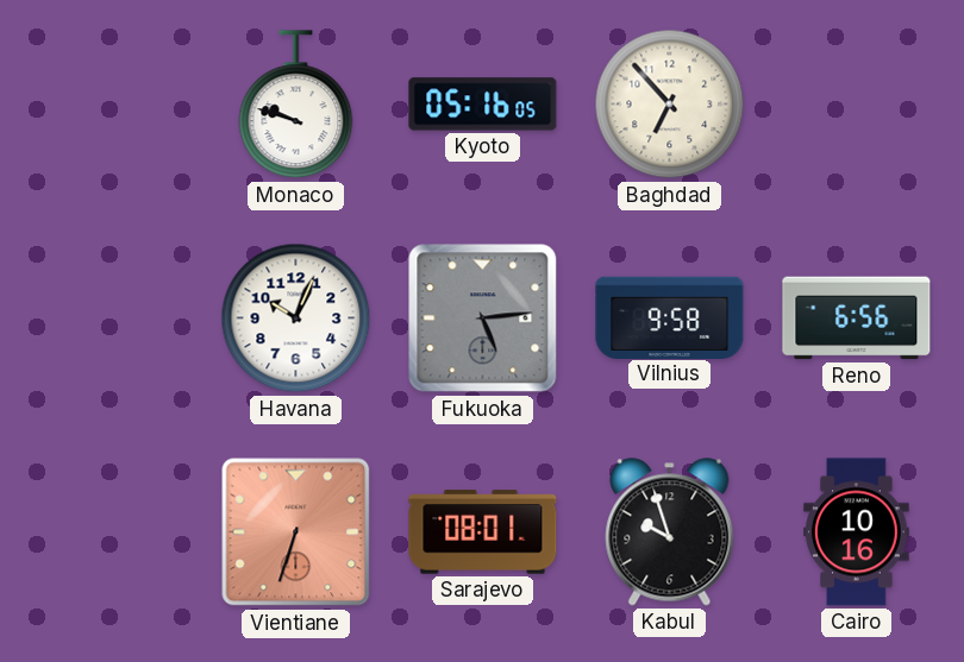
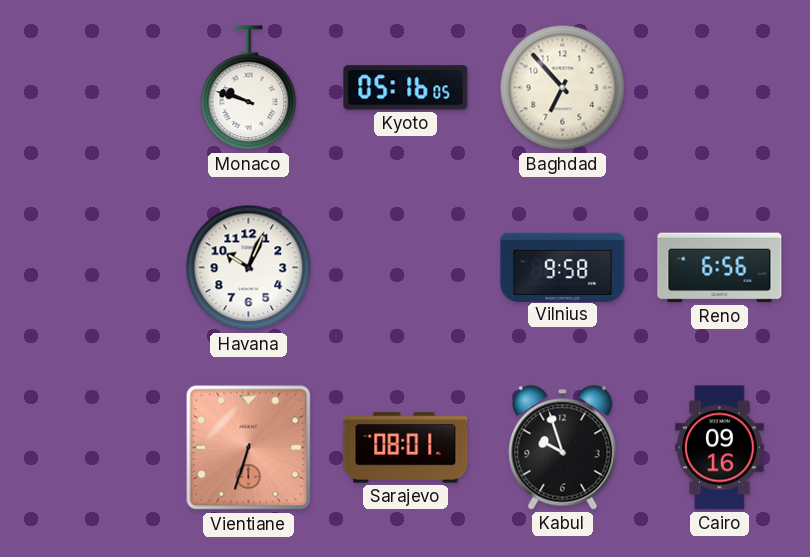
Fukuoka: 5:14 -> none
Cairo: 10:16 -> 09:16
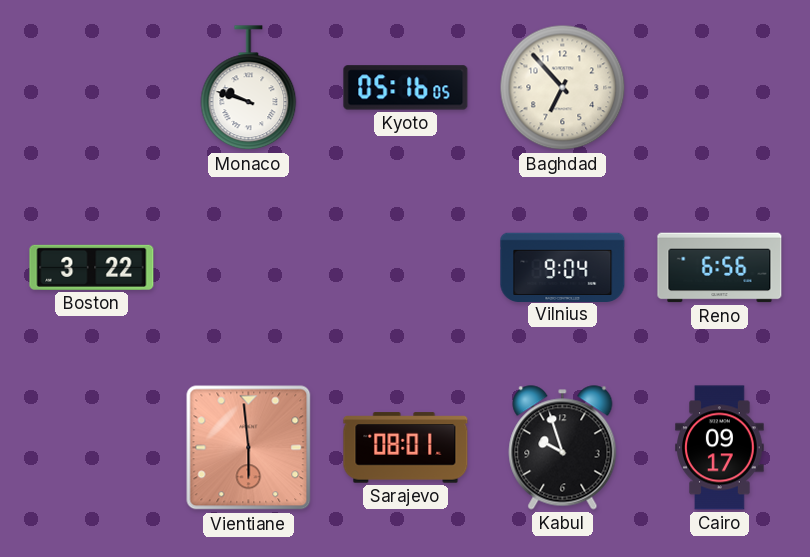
Boston: none -> 3:22
Havana: 10:04 -> none
Vilnius: 9:58 -> 9:04
Vientiane: 6:33 -> 5:59
Cairo: 09:16 -> 09:17
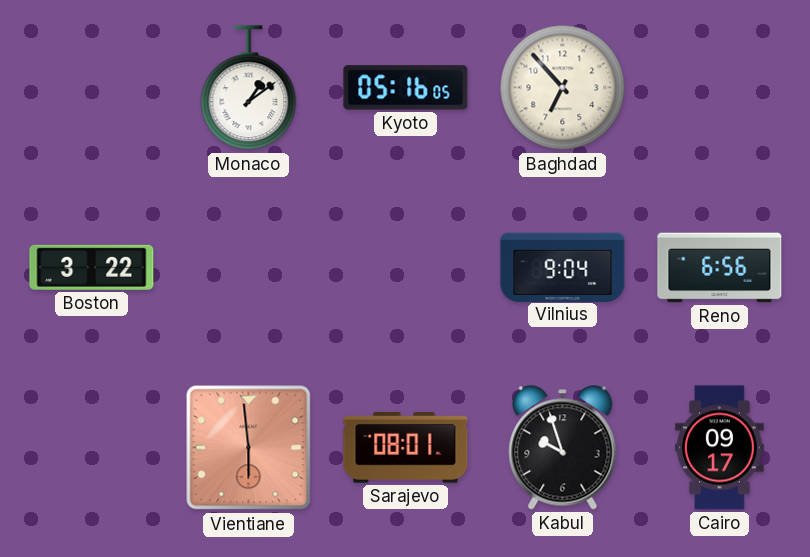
Monaco: 9:48 -> 1:09
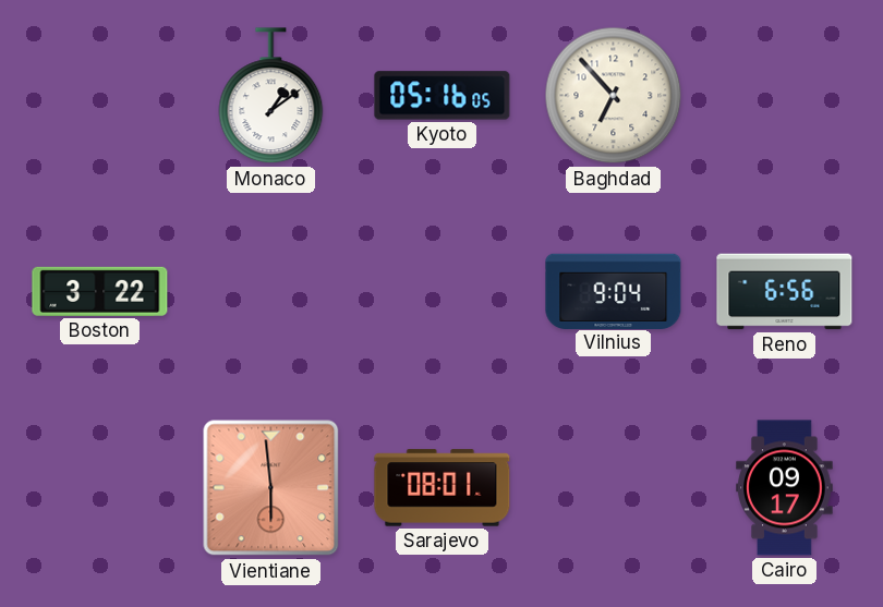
Kabul: 9:57 -> none
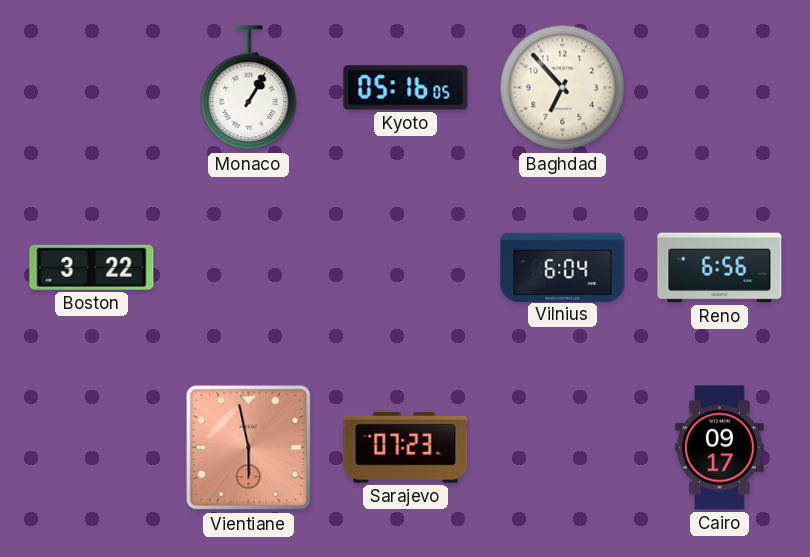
Monaco: 1:09 -> 1:05
Vilnius: 9:04 -> 6:04
Vientiane: 5:59 -> 5:58
Sarajevo: 08:01 -> 07:23
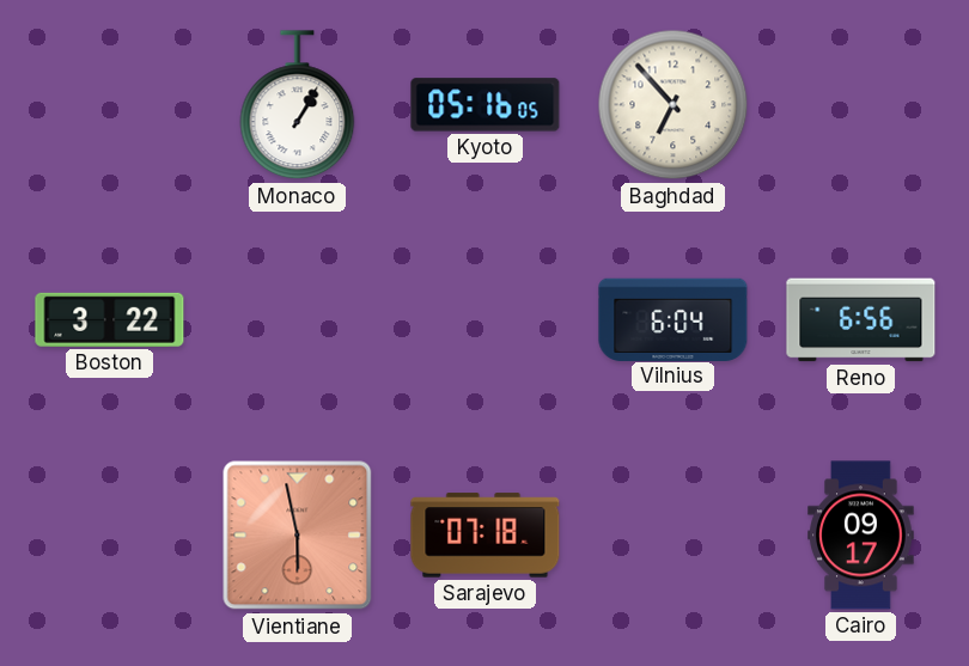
Sarajevo: 07:23 -> 07:18
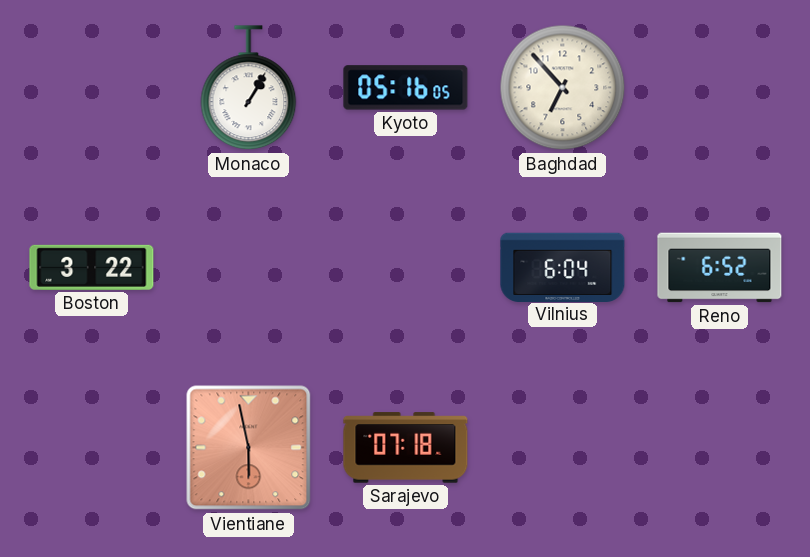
Reno: 6:56 -> 6:52
Cairo: 09:17 -> none
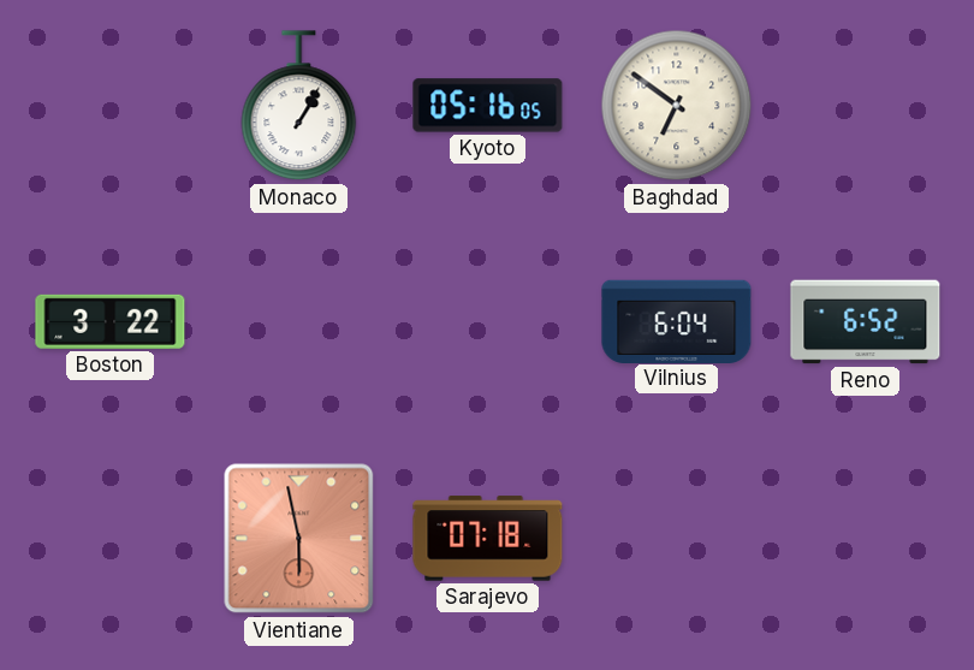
Baghdad: 6:53 -> 6:51
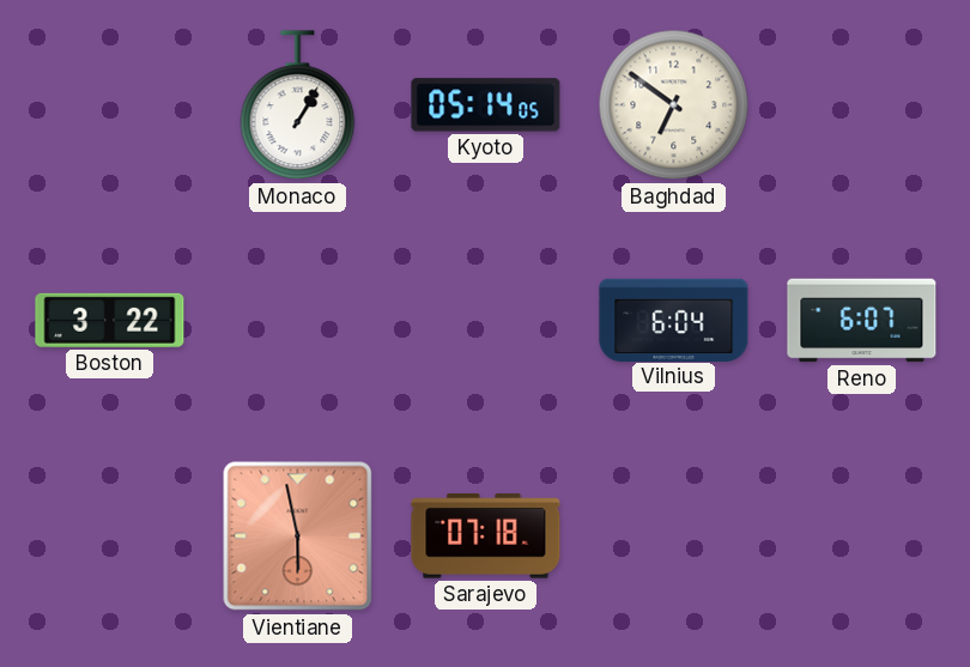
Kyoto: 05:16 -> 05:14
Reno: 6:52 -> 6:07
